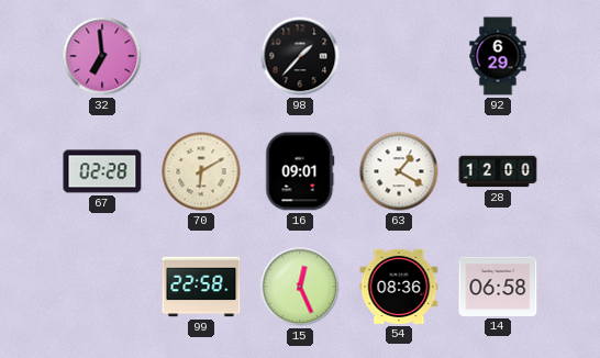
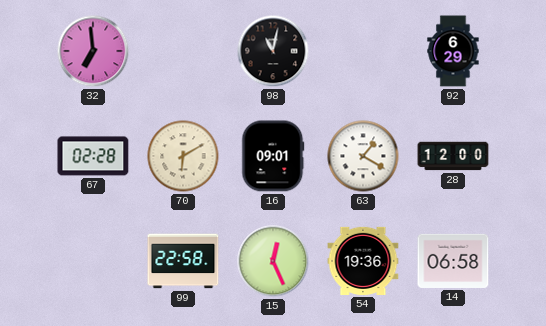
98: 1:37 -> 11:02
54: 08:36 -> 19:36
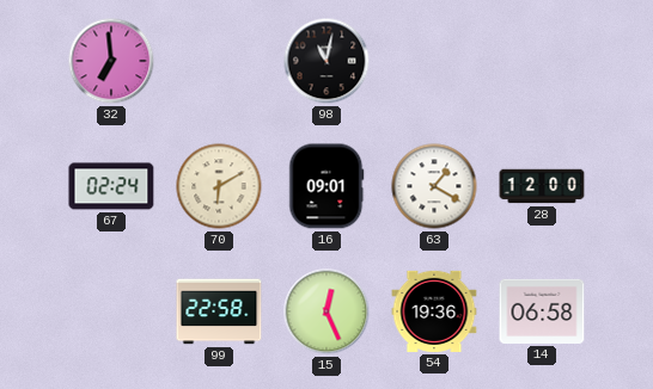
92: 6:29 -> none
67: 02:28 -> 02:24
